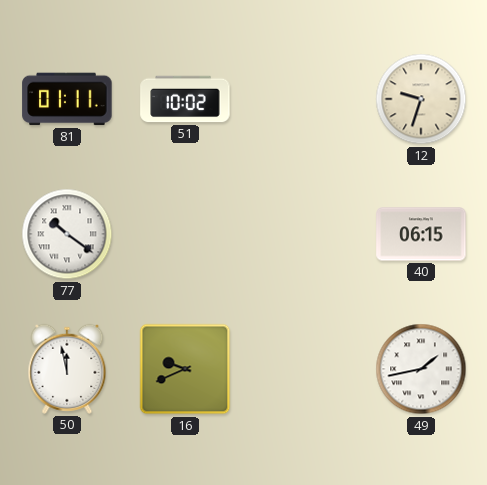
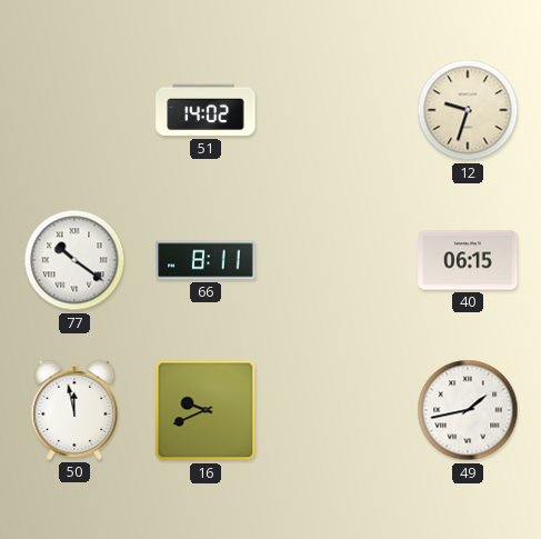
81: 01:11 -> none
51: 10:02 -> 14:02
66: none -> 8:11
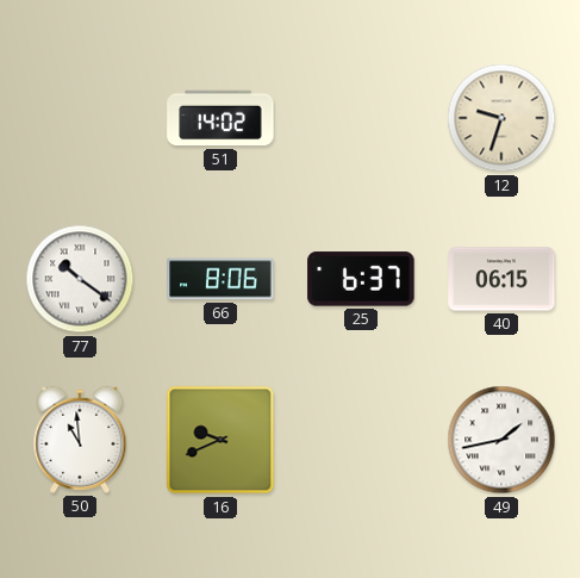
66: 8:11 -> 8:06
25: none -> 6:37
50: 11:58 -> 10:59
